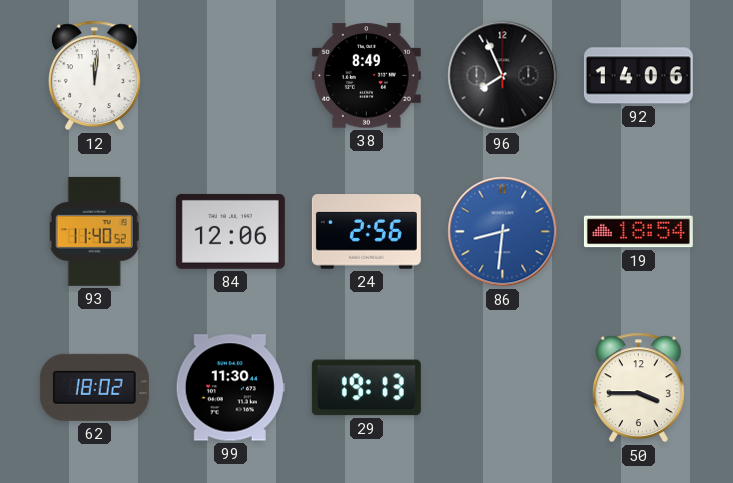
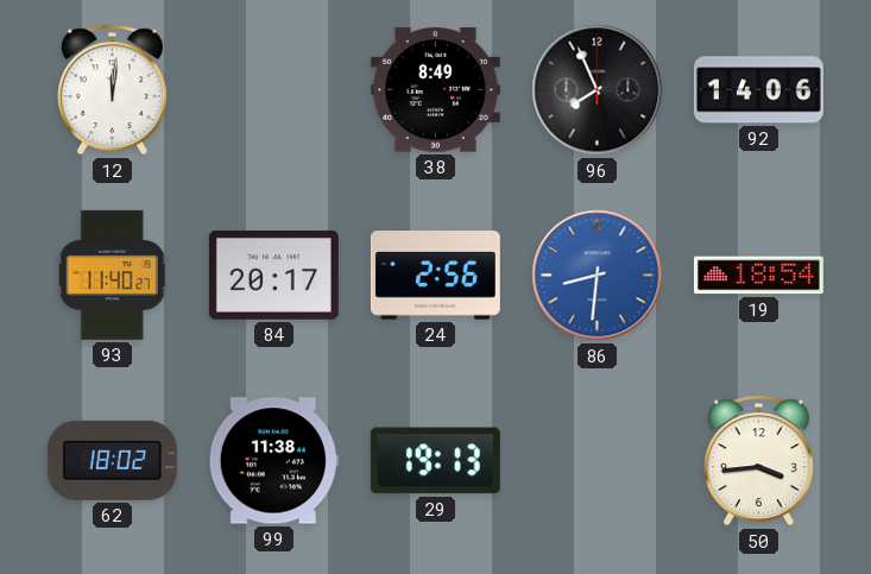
93: 11:40:52 -> 11:40:27
84: 12:06 -> 20:17
99: 11:30 -> 11:38
50: 3:45 -> 3:44
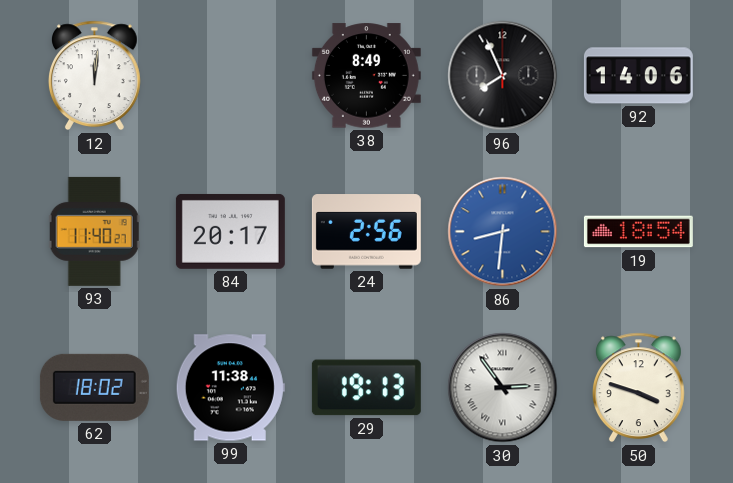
30: none -> 2:54
50: 3:44 -> 3:48
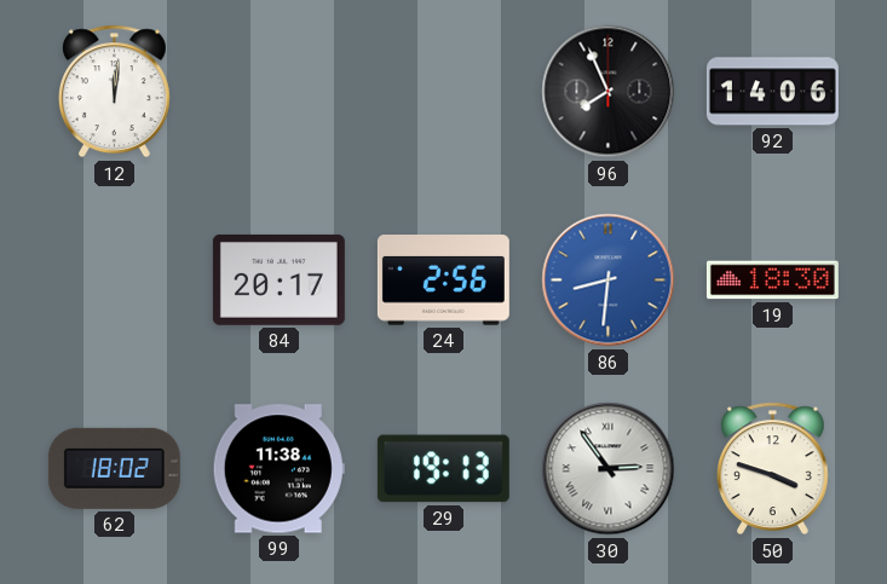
38: 8:49 -> none
93: 11:40 -> none
19: 18:54 -> 18:30
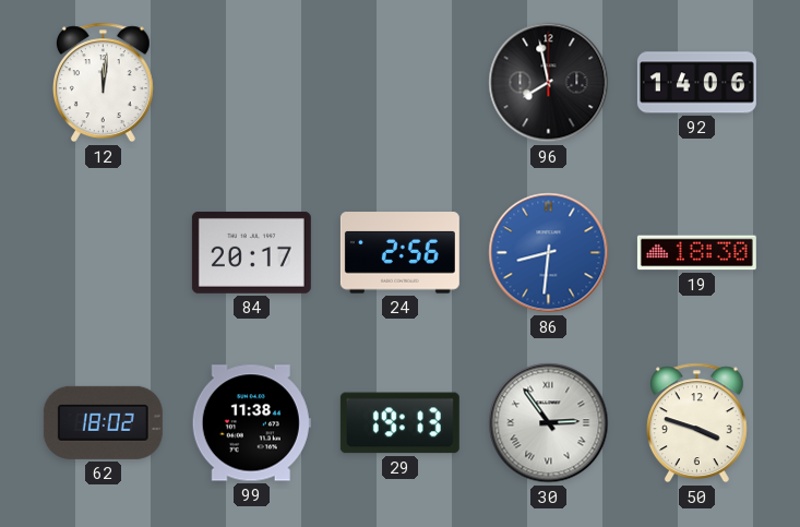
96: 7:56 -> 7:58
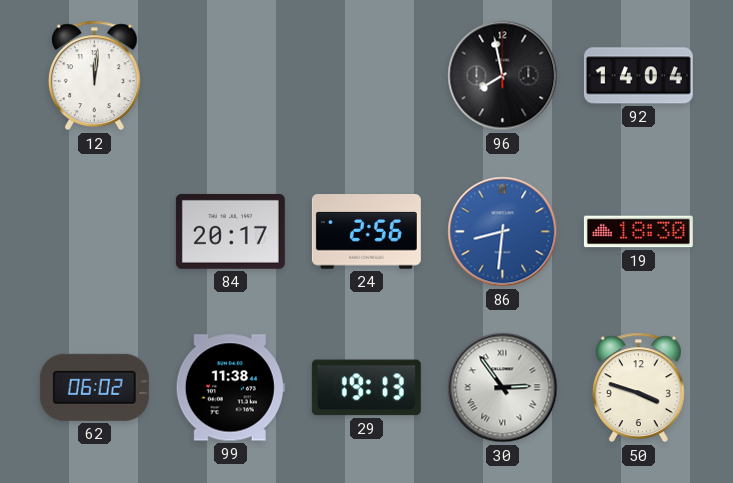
92: 14:06 -> 14:04
62: 18:02 -> 06:02
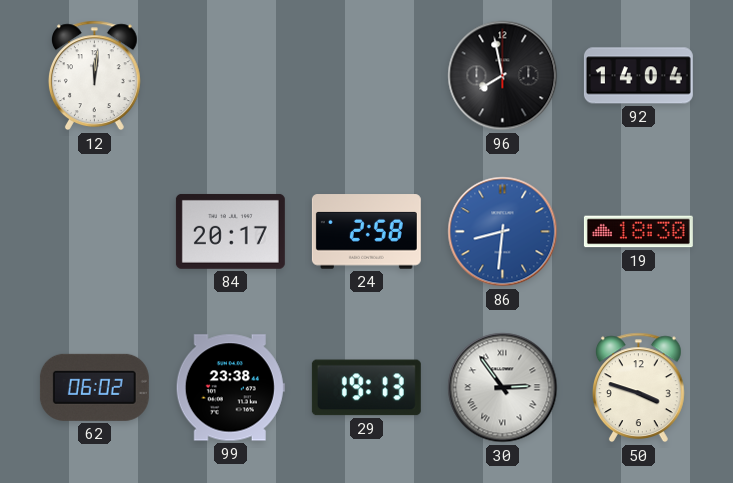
24: 2:56 -> 2:58
99: 11:38 -> 23:38
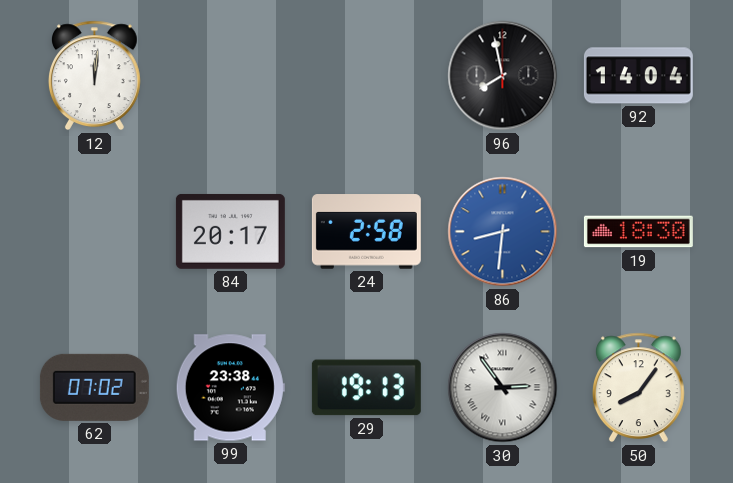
62: 06:02 -> 07:02
50: 3:48 -> 8:06
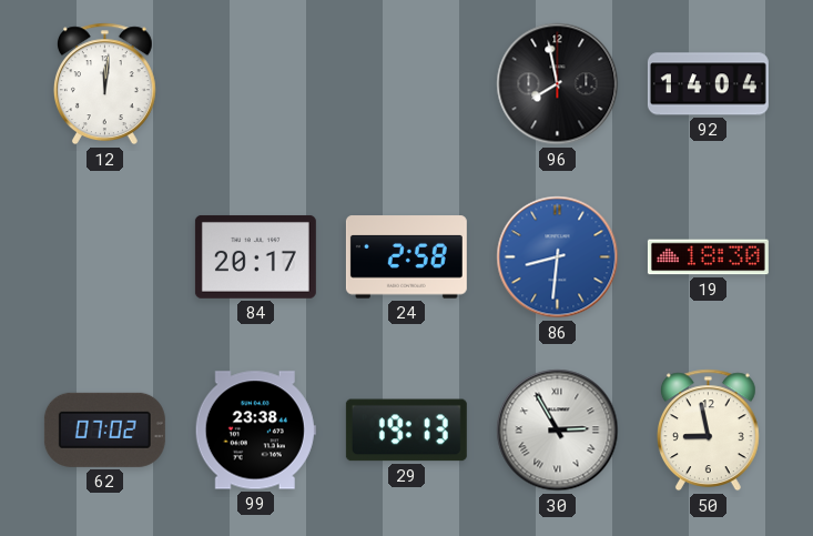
30: 2:54 -> 2:55
50: 8:06 -> 8:58
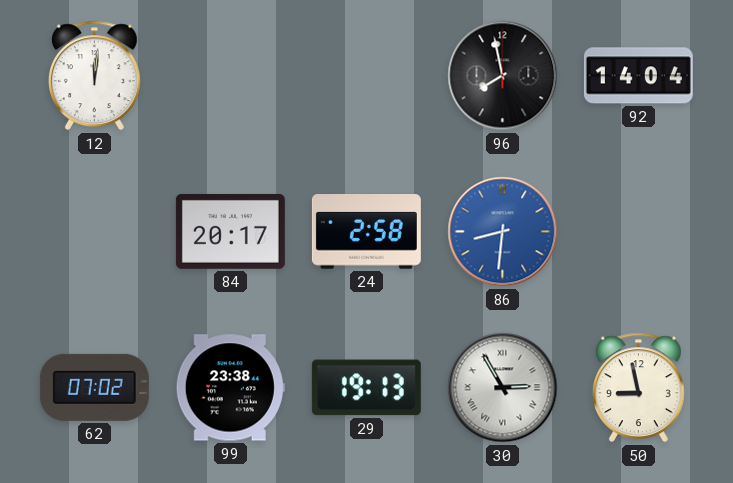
19: 18:30 -> none
